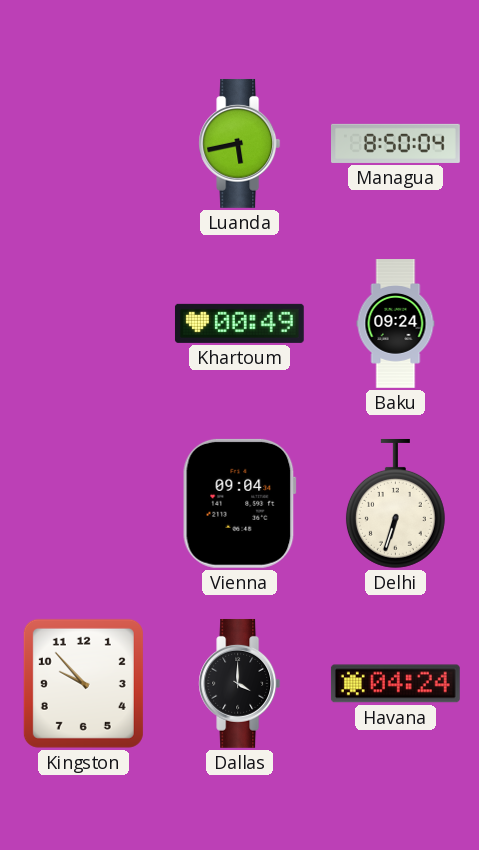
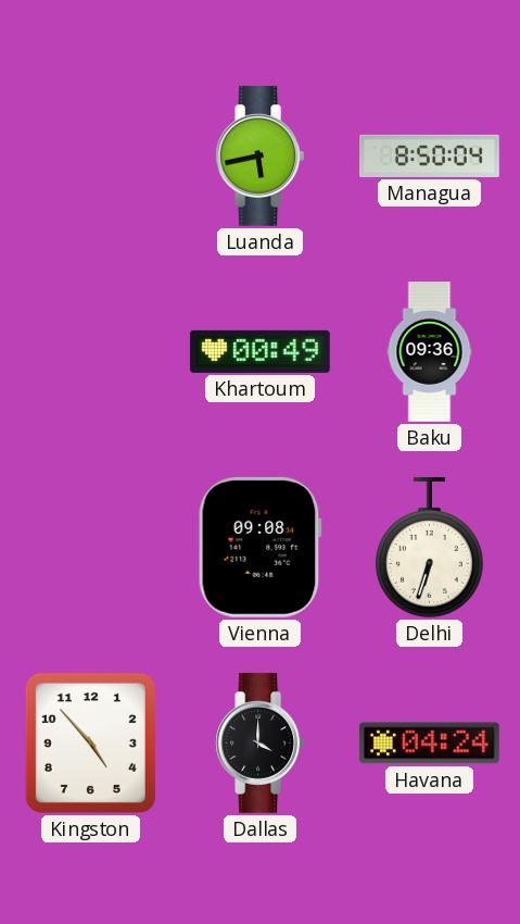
Baku: 09:24 -> 09:36
Vienna: 09:04 -> 09:08
Kingston: 9:53 -> 4:53
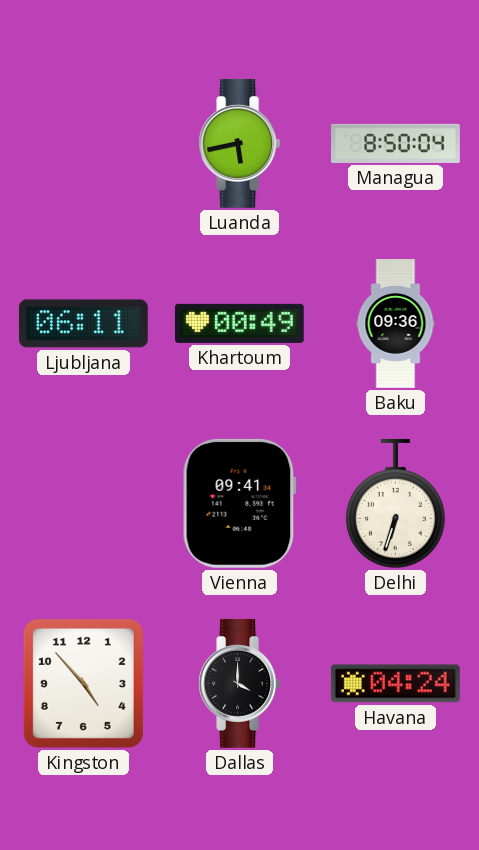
Ljubljana: none -> 06:11
Vienna: 09:08 -> 09:41
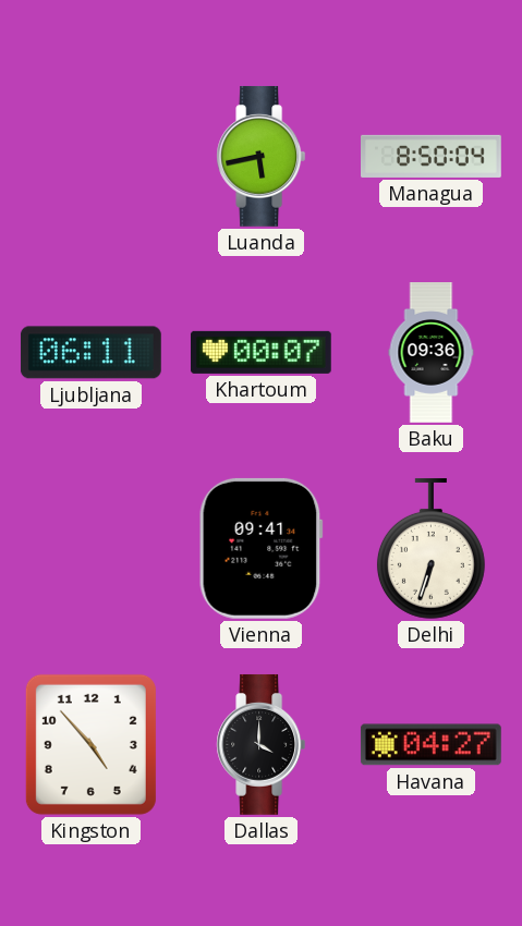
Khartoum: 00:49 -> 00:07
Havana: 04:24 -> 04:27
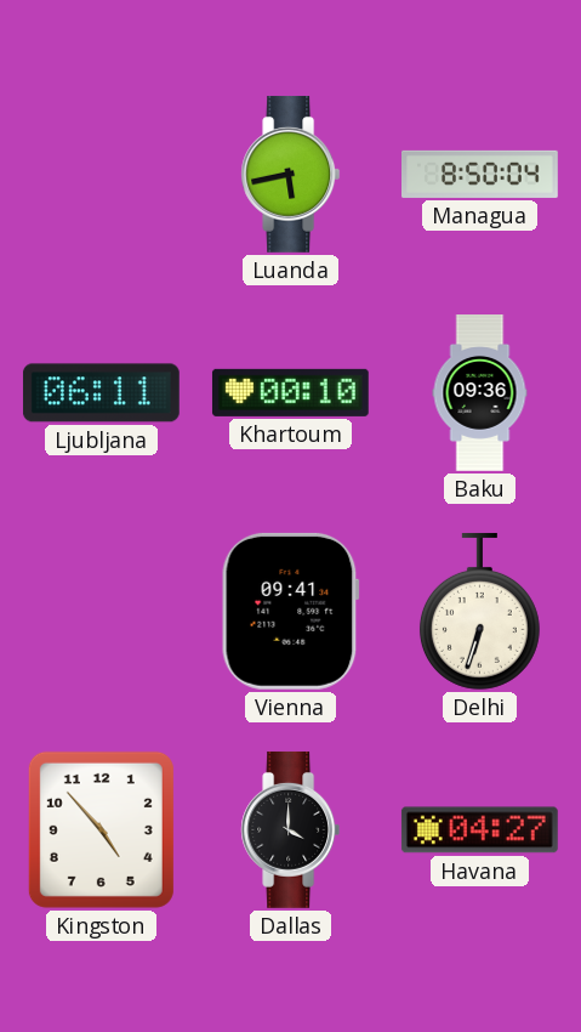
Khartoum: 00:07 -> 00:10
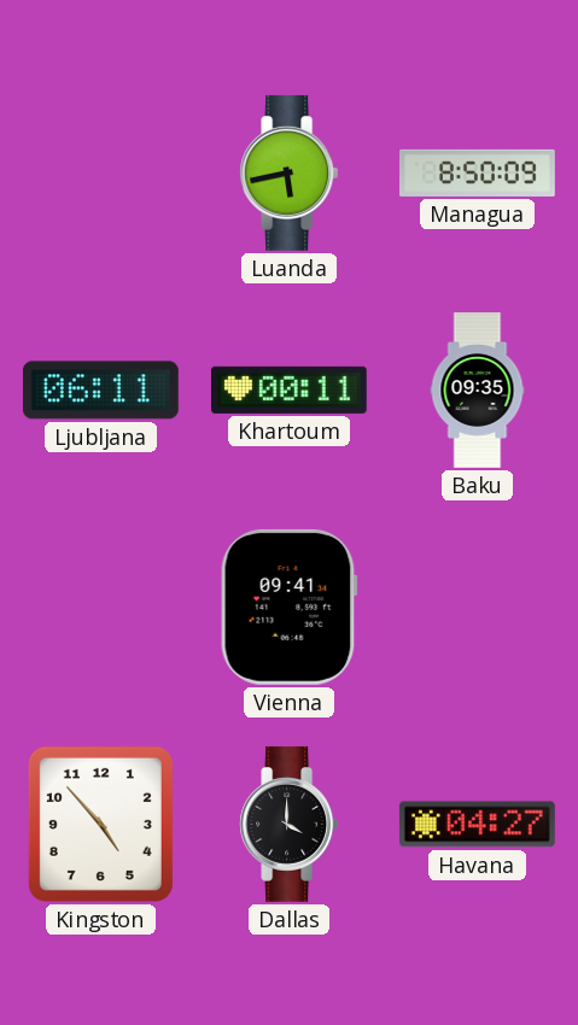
Managua: 8:50:04 -> 8:50:09
Khartoum: 00:10 -> 00:11
Baku: 09:36 -> 09:35
Delhi: 6:33 -> none
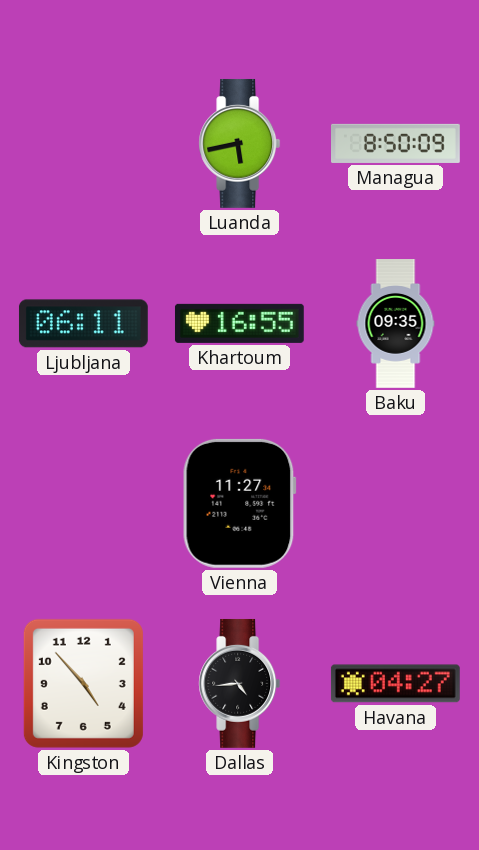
Khartoum: 00:11 -> 16:55
Vienna: 09:41 -> 11:27
Dallas: 4:00 -> 4:44
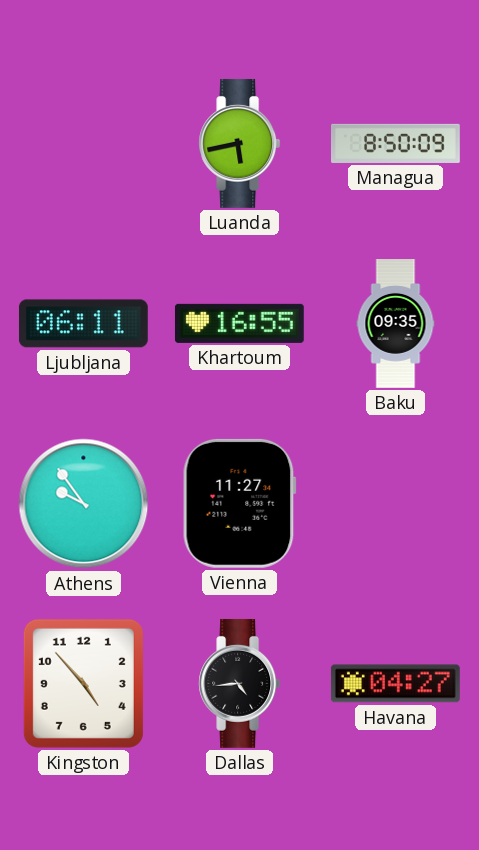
Athens: none -> 9:54
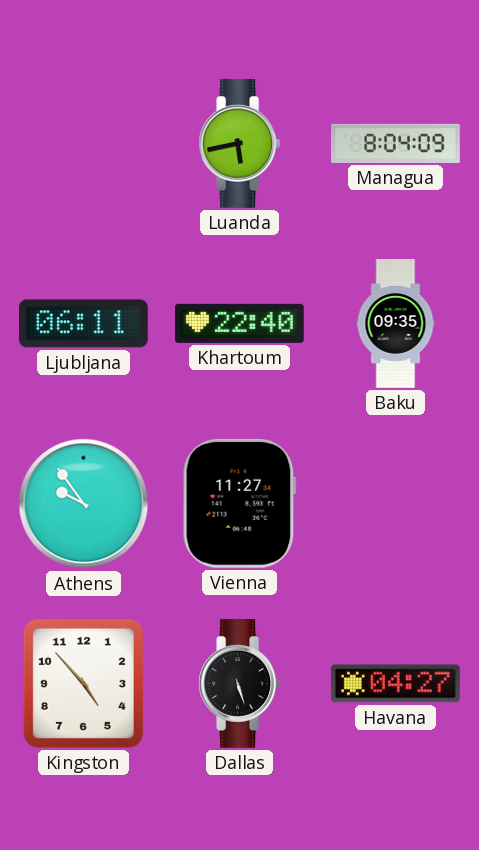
Managua: 8:50 -> 8:04
Khartoum: 16:55 -> 22:40
Dallas: 4:44 -> 5:27
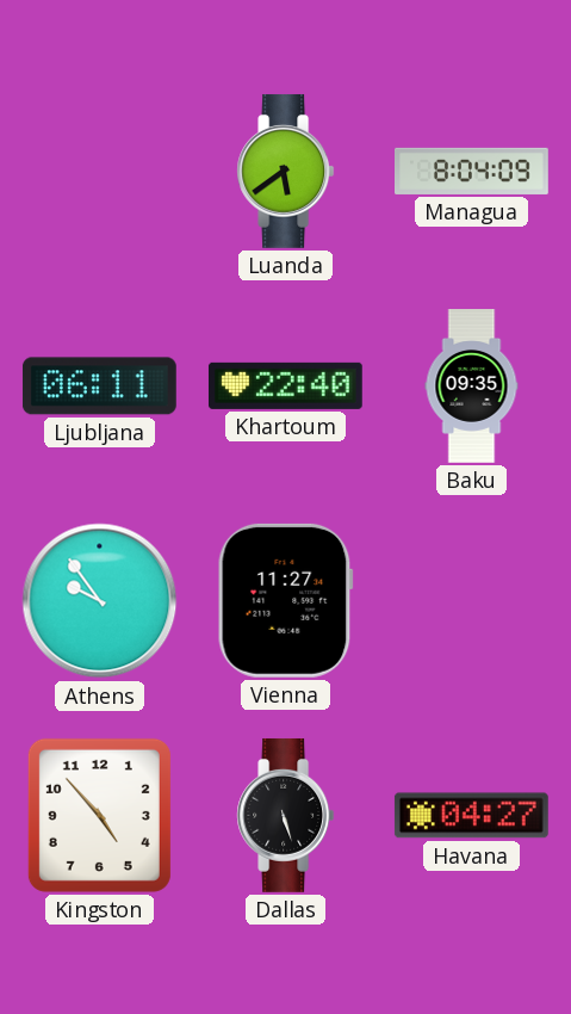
Luanda: 5:43 -> 5:39
